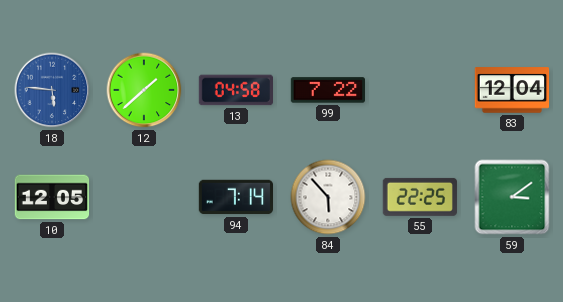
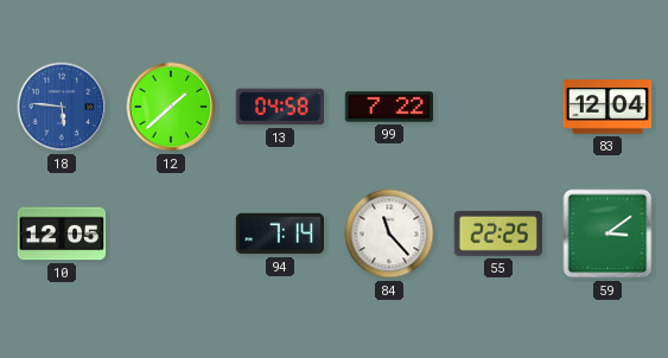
84: 5:53 -> 11:23
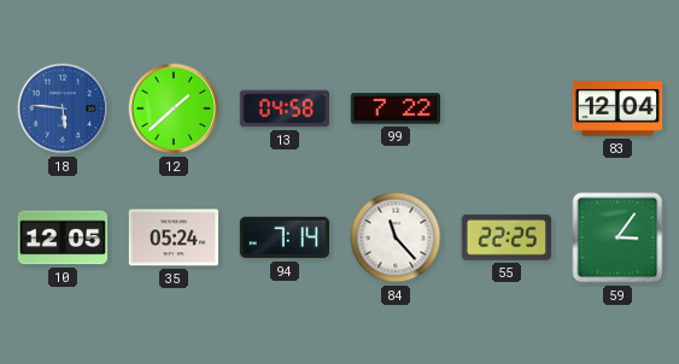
35: none -> 05:24
59: 3:09 -> 3:06
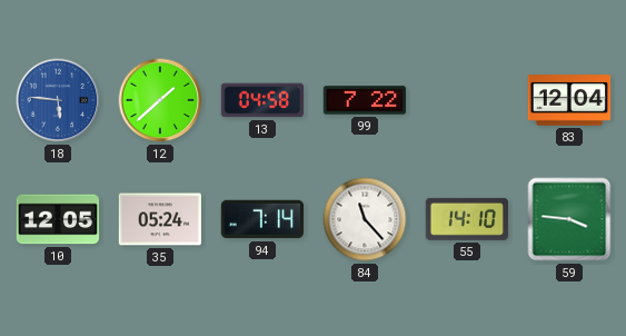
55: 22:25 -> 14:10
59: 3:06 -> 3:46
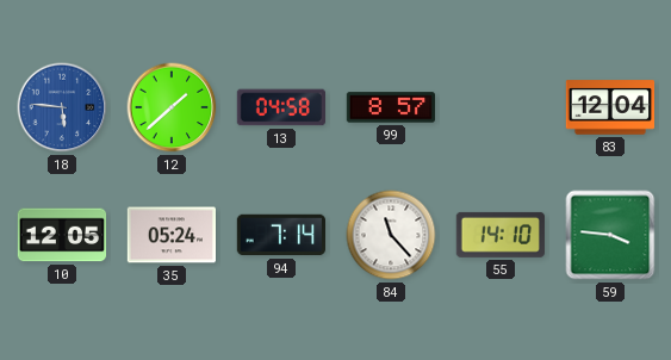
99: 7:22 -> 8:57
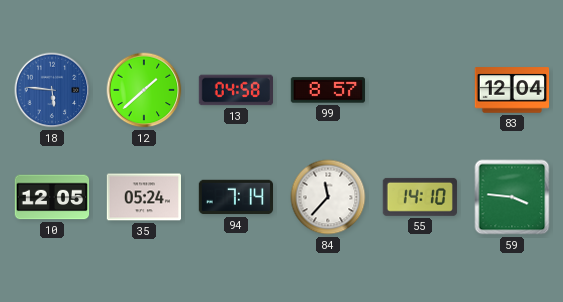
84: 11:23 -> 11:37
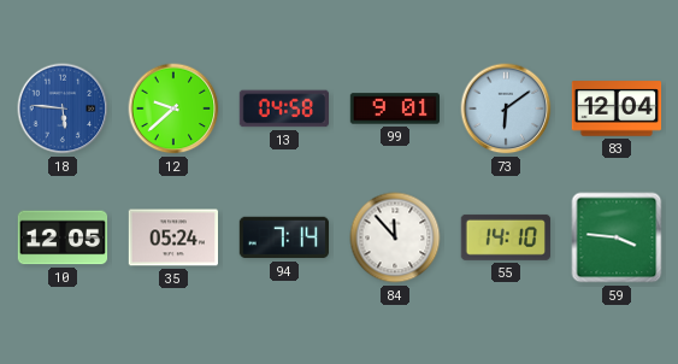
12: 1:38 -> 9:38
99: 8:57 -> 9:01
73: none -> 6:09
84: 11:37 -> 11:53
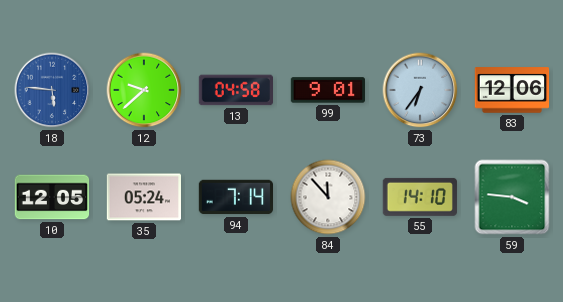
73: 6:09 -> 6:36
83: 12:04 -> 12:06
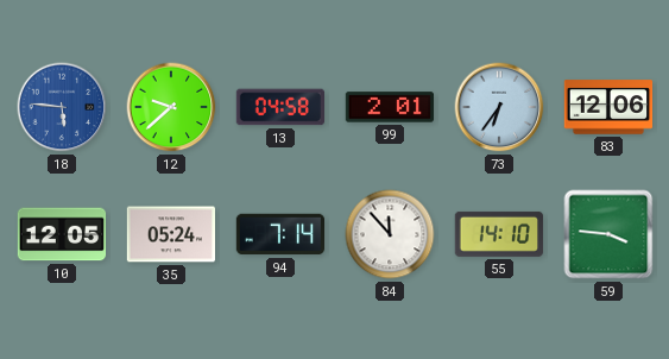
99: 9:01 -> 2:01
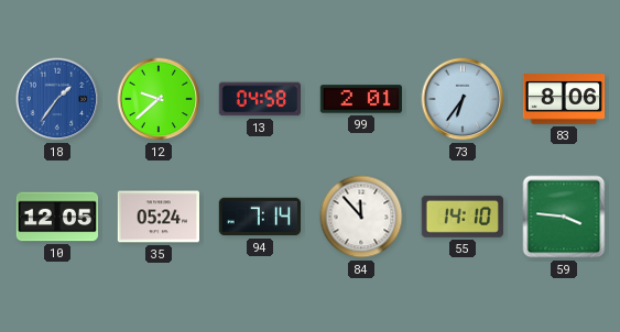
18: 5:46 -> 1:36
83: 12:06 -> 8:06
